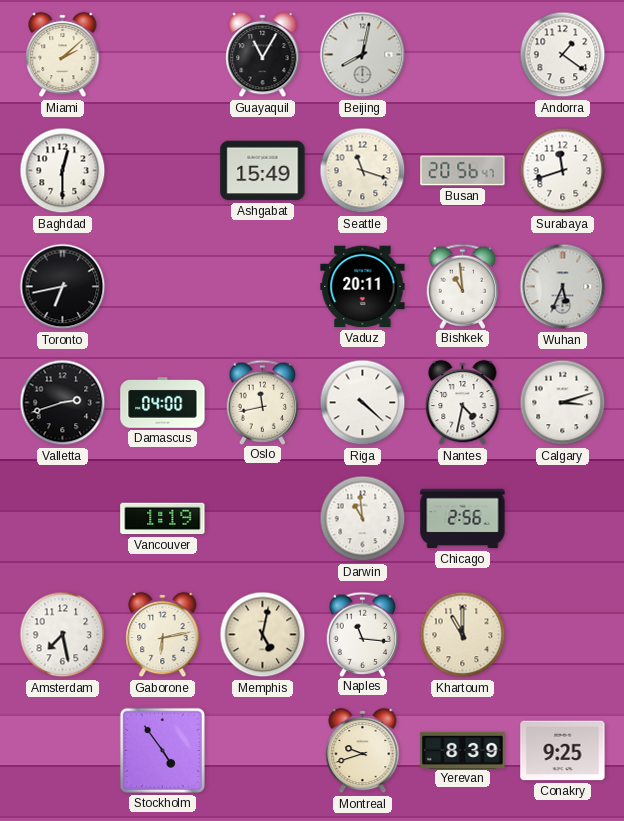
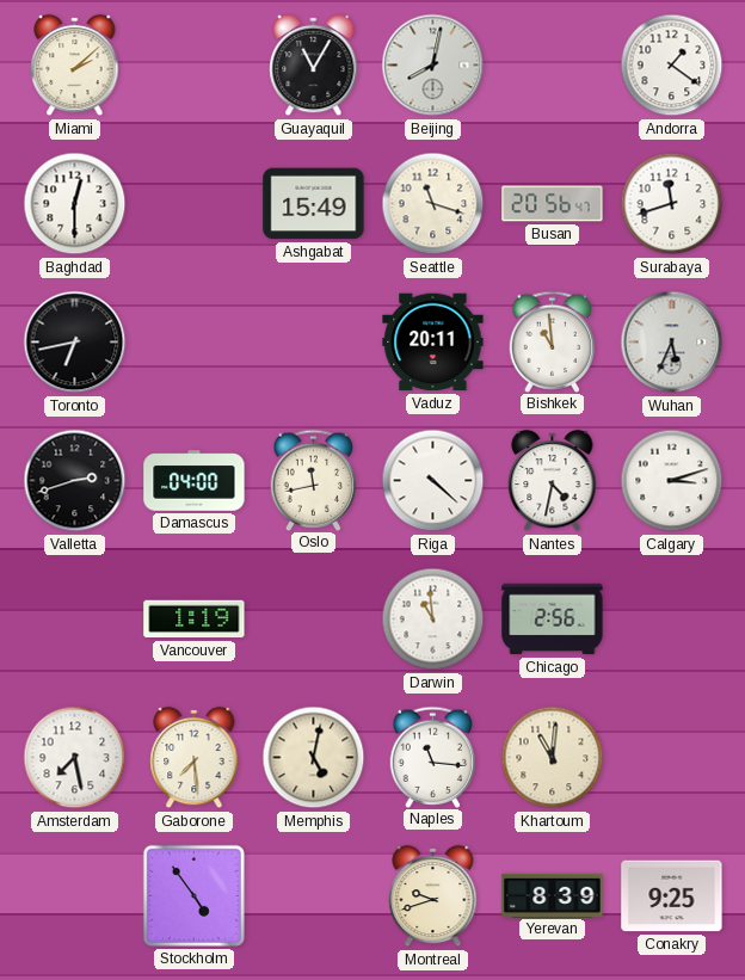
Gaborone: 6:13 -> 7:29
Khartoum: 11:00 -> 11:01
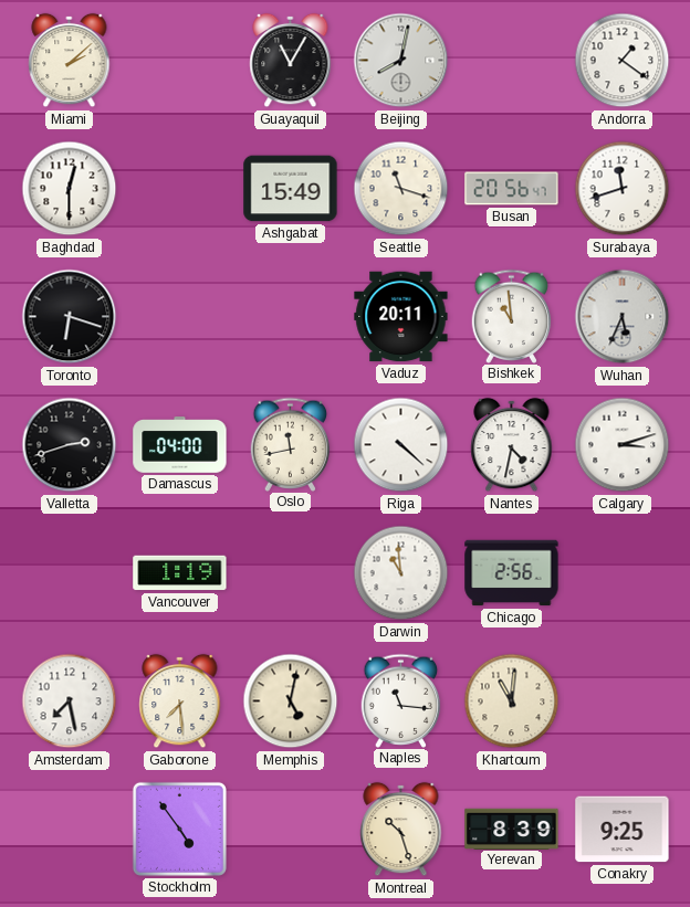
Toronto: 6:43 -> 6:18
Montreal: 9:42 -> 10:27
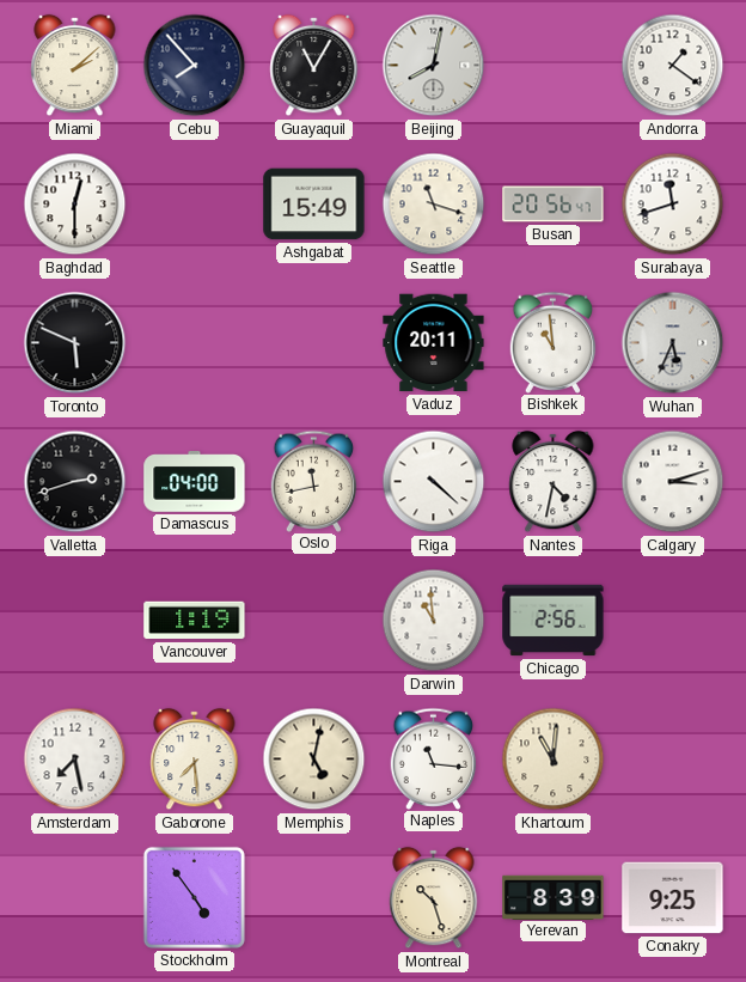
Cebu: none -> 7:53
Toronto: 6:18 -> 5:49
